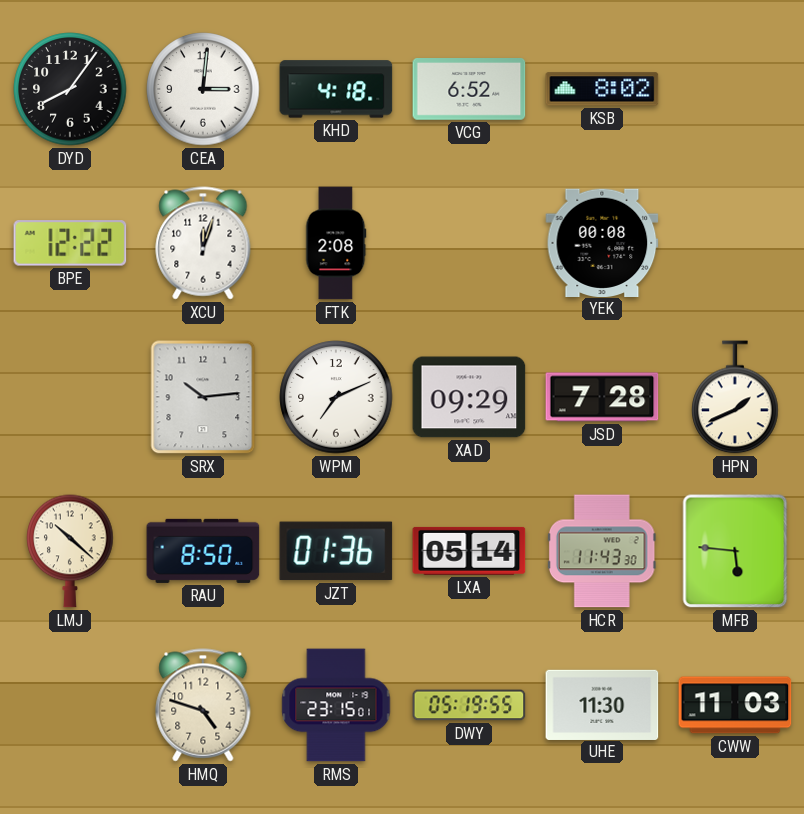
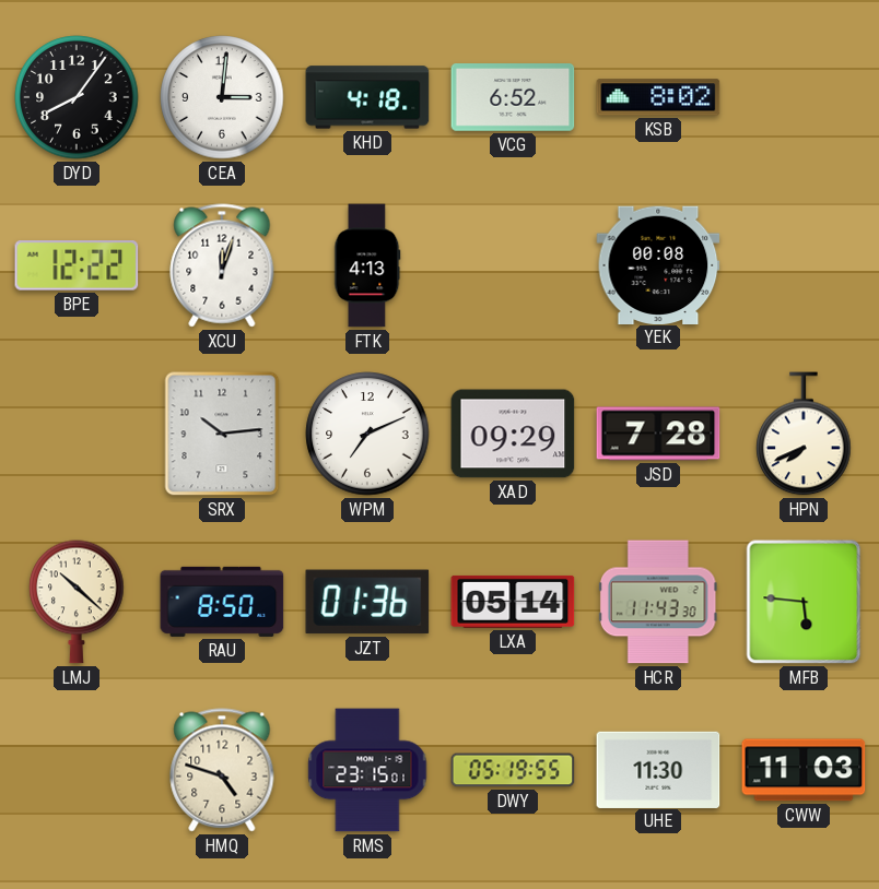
FTK: 2:08 -> 4:13
HPN: 1:41 -> 7:41
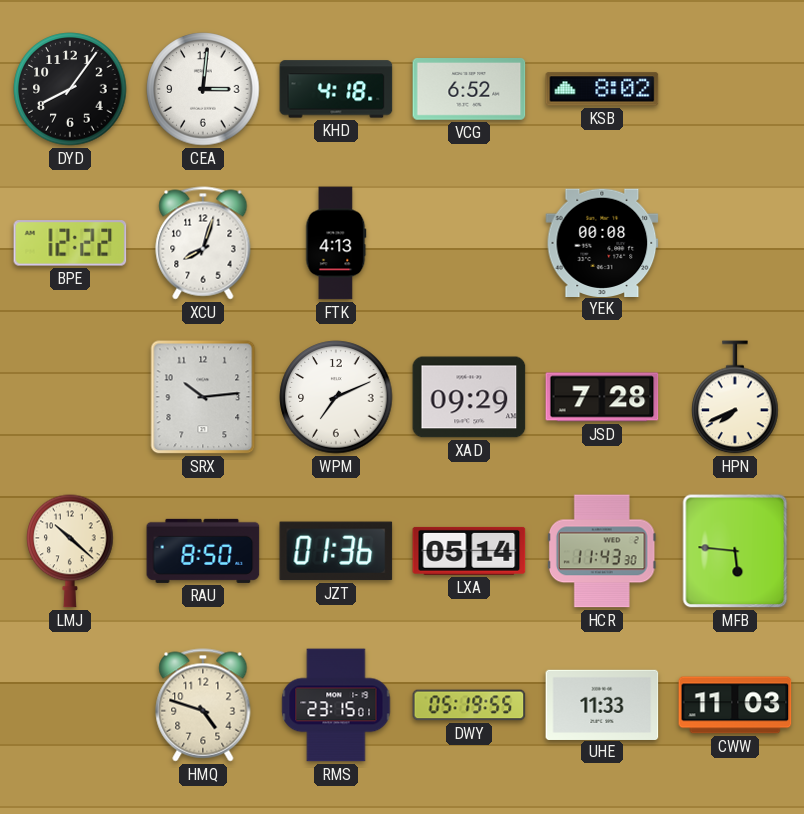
XCU: 12:03 -> 8:03
UHE: 11:30 -> 11:33
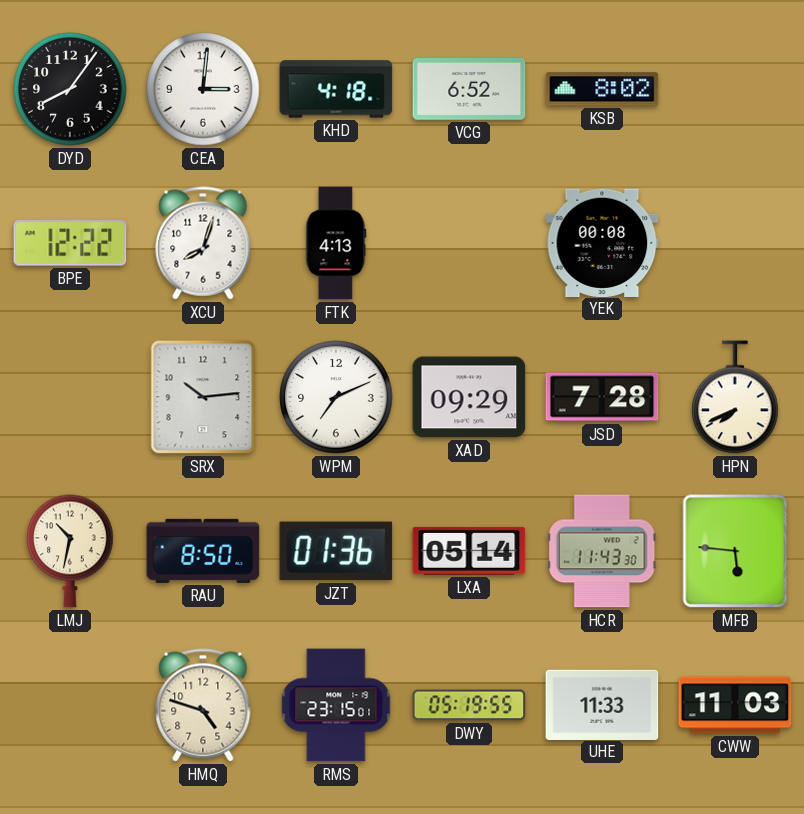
LMJ: 10:22 -> 10:32
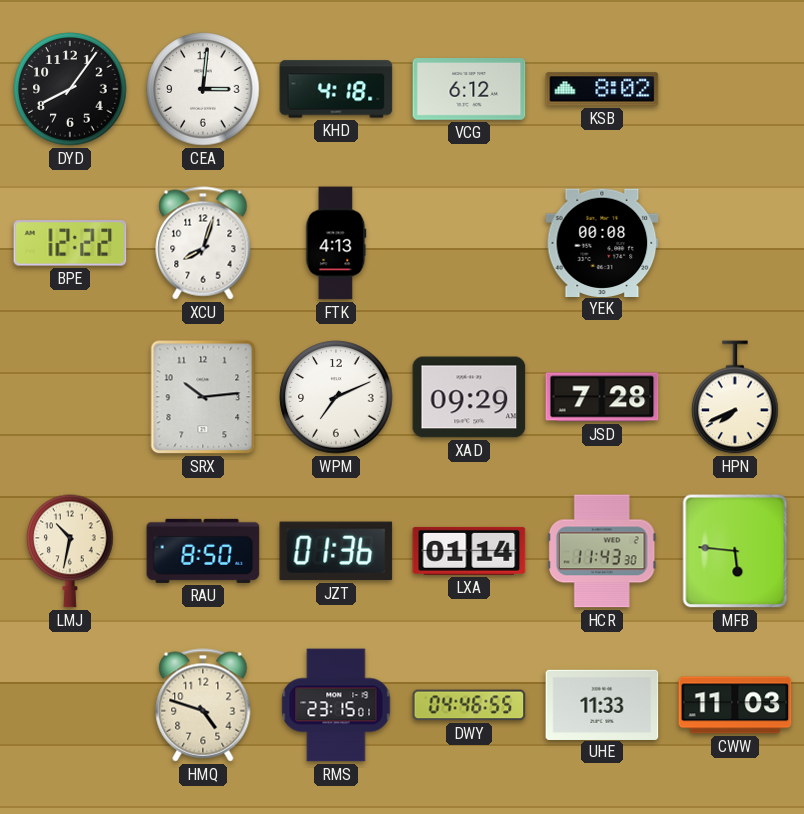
VCG: 6:52 -> 6:12
LXA: 05:14 -> 01:14
DWY: 05:19 -> 04:46
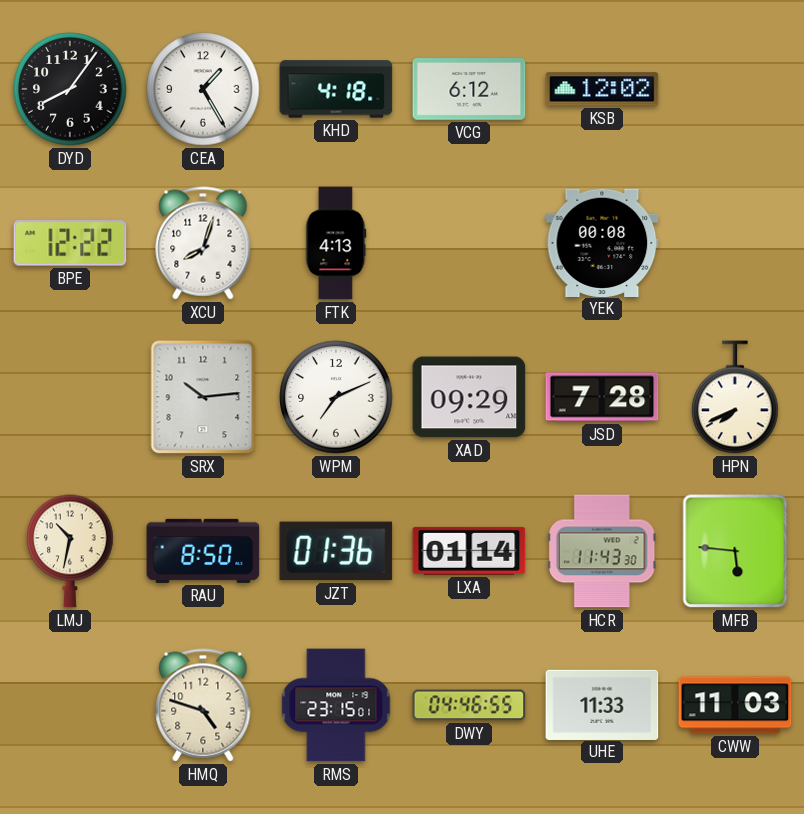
CEA: 3:01 -> 1:25
KSB: 8:02 -> 12:02
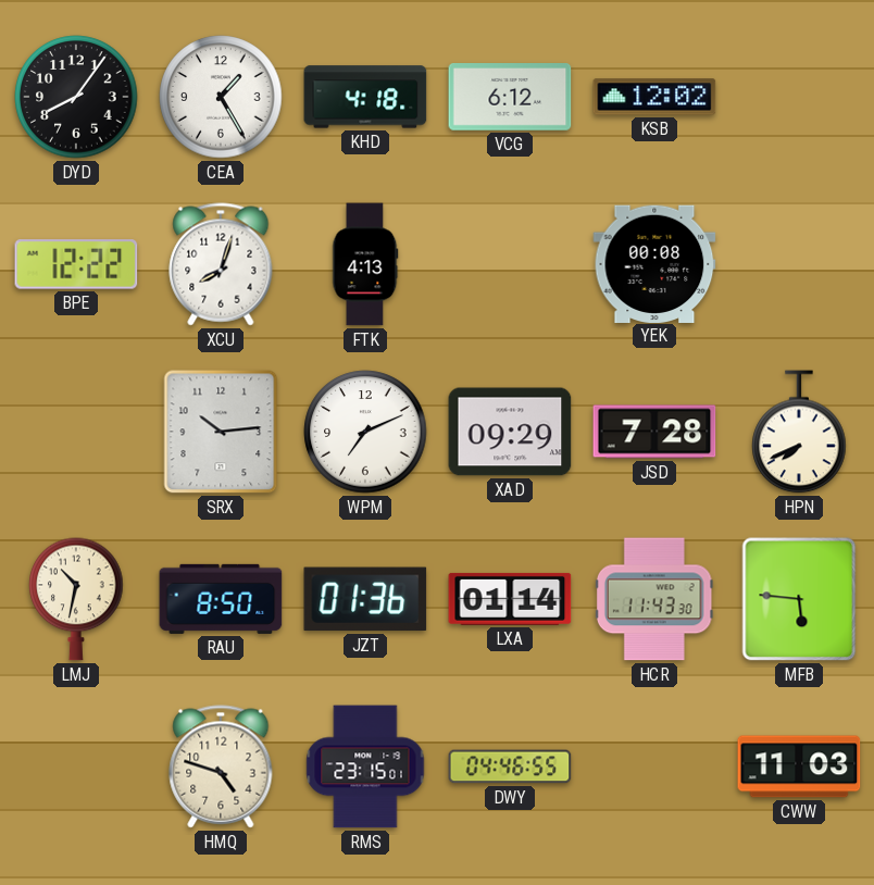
UHE: 11:33 -> none
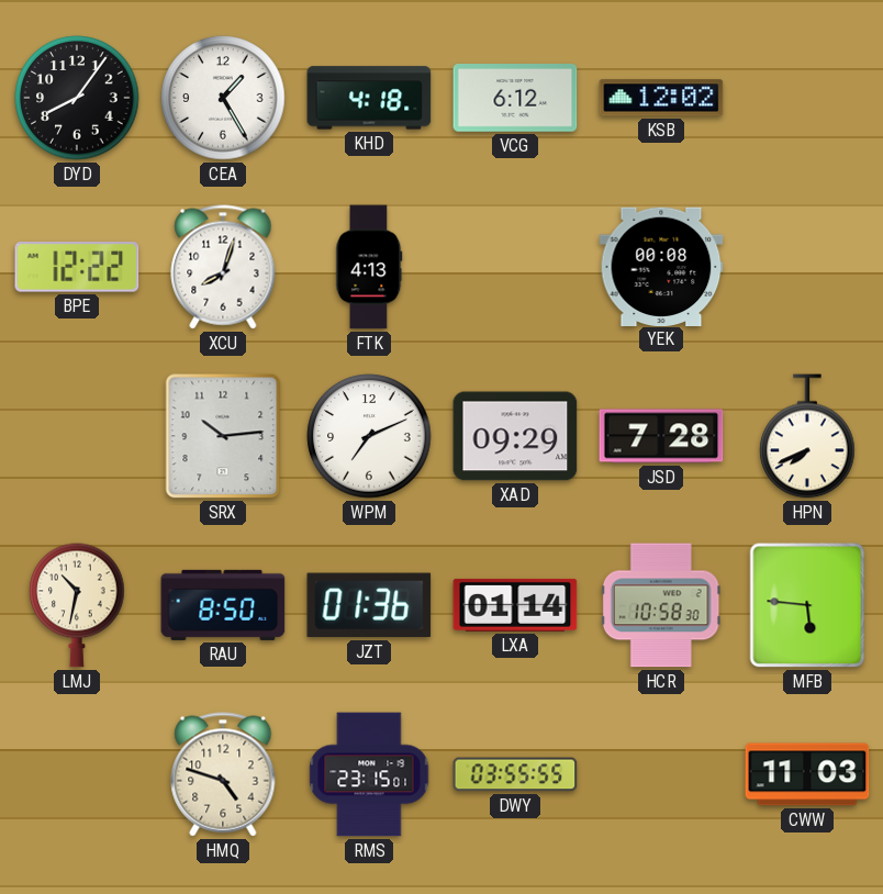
HCR: 11:43 -> 10:58
DWY: 04:46 -> 03:55
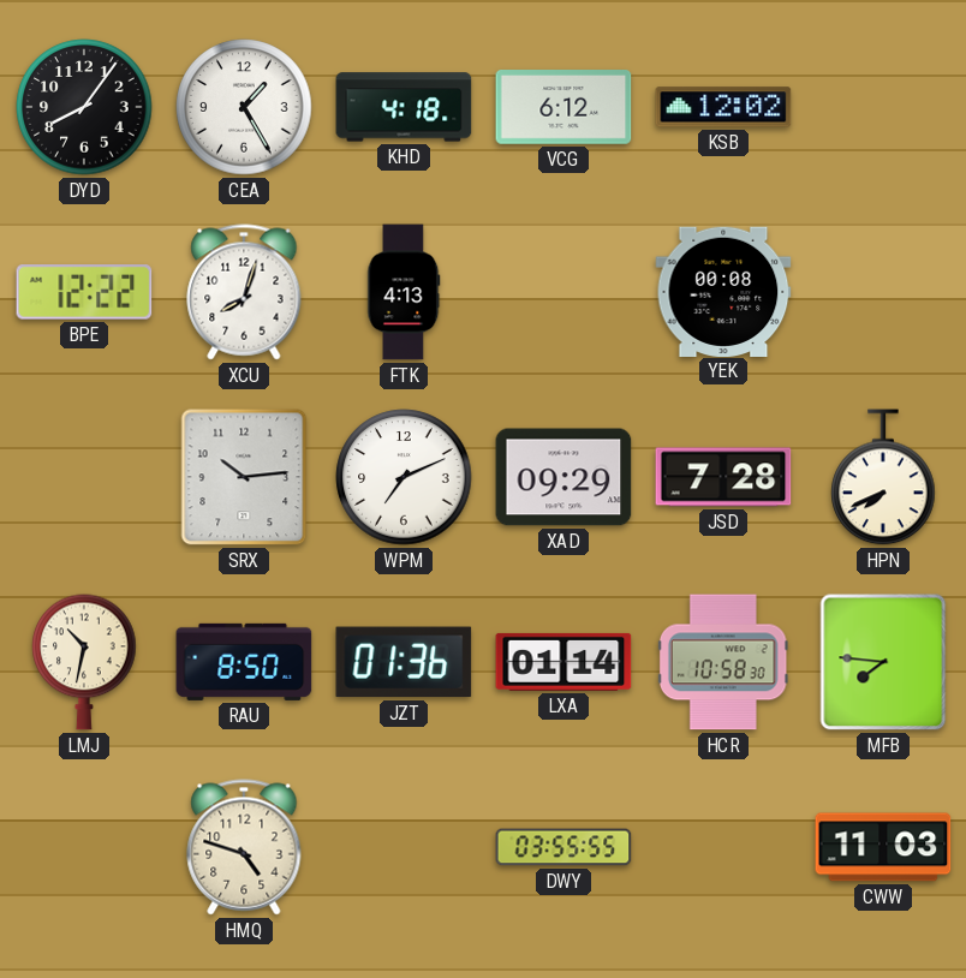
MFB: 5:46 -> 7:46
RMS: 23:15 -> none
